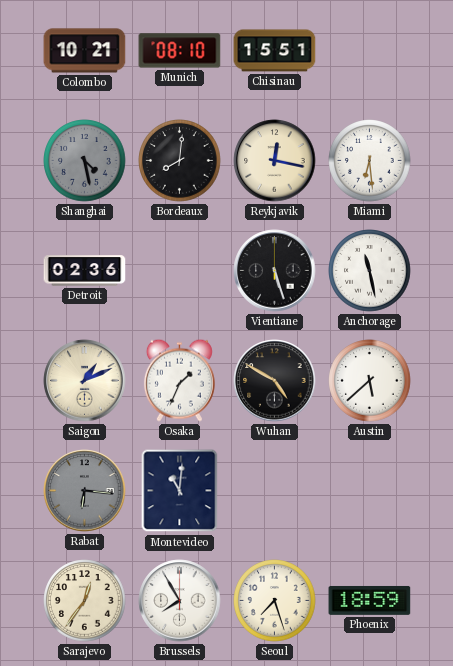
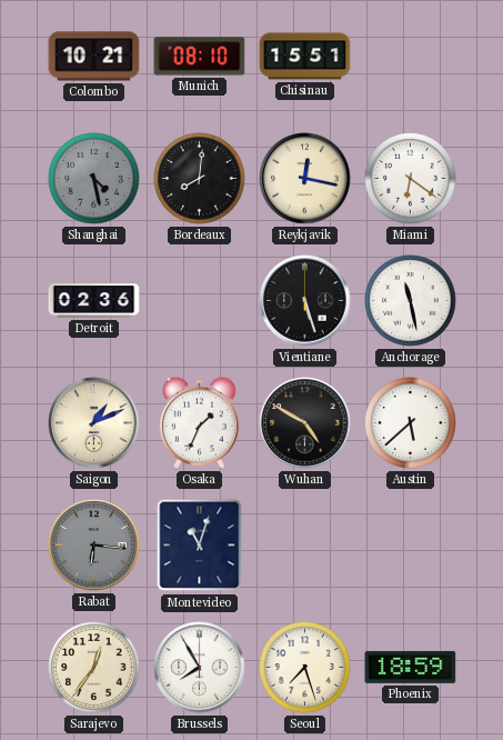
Miami: 6:29 -> 6:21
Montevideo: 11:01 -> 11:03
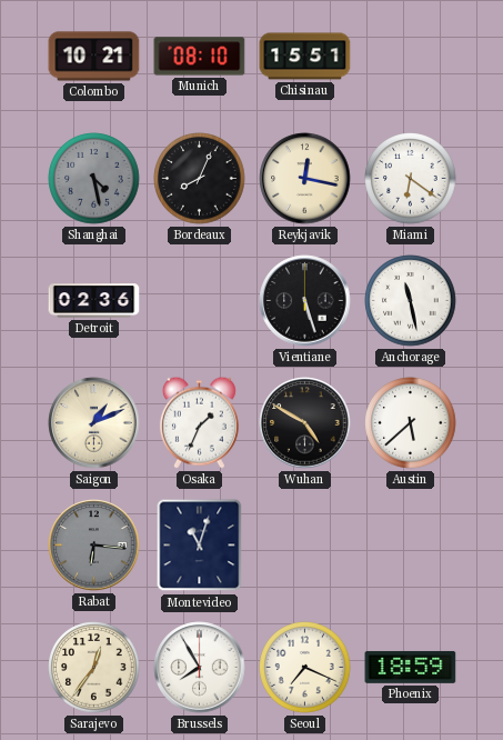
Bordeaux: 8:01 -> 8:04
Seoul: 7:27 -> 7:19
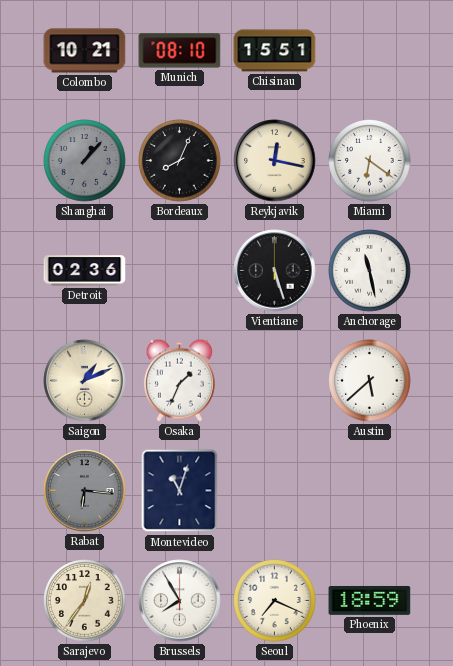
Shanghai: 4:28 -> 1:07
Wuhan: 4:50 -> none
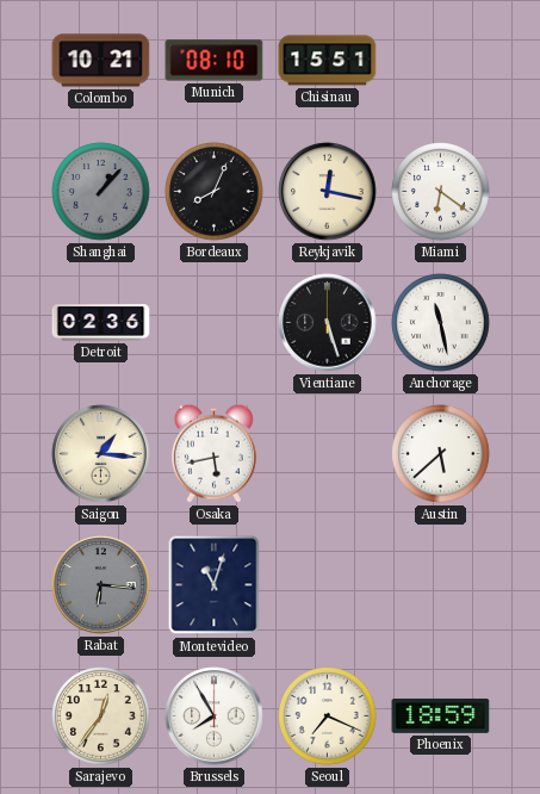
Saigon: 1:11 -> 1:16
Osaka: 1:34 -> 5:43
